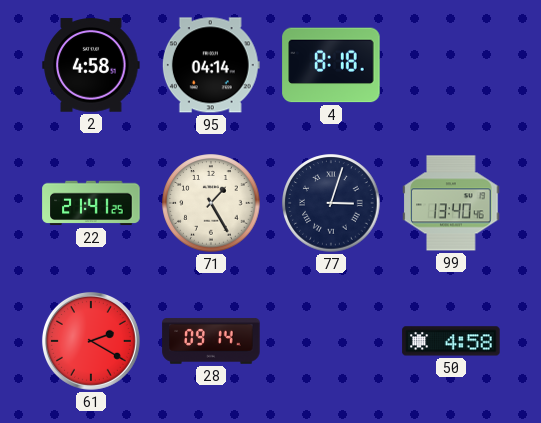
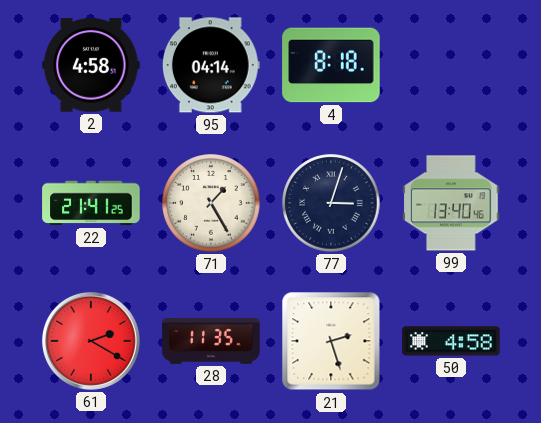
28: 09:14 -> 11:35
21: none -> 2:27
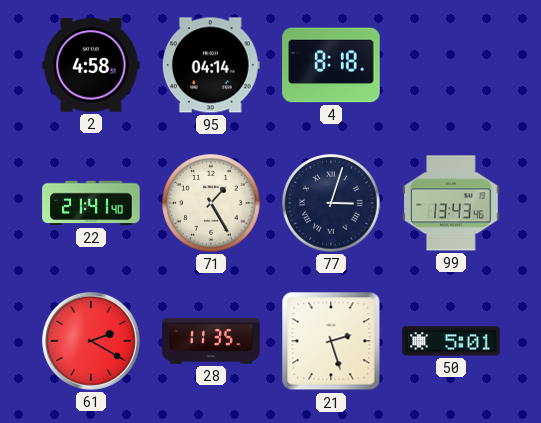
22: 21:41:25 -> 21:41:40
99: 13:40 -> 13:43
50: 4:58 -> 5:01
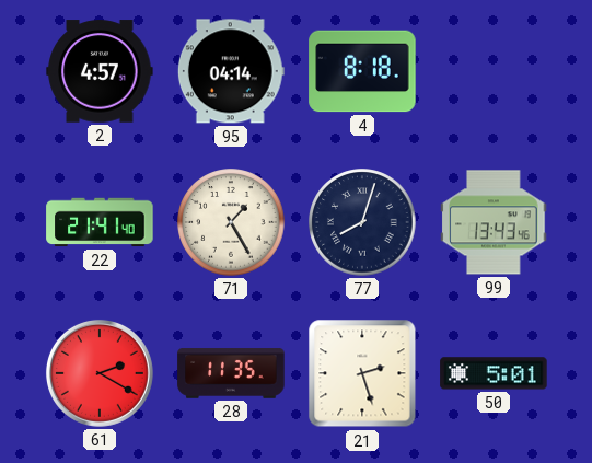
2: 4:58 -> 4:57
77: 3:03 -> 8:03
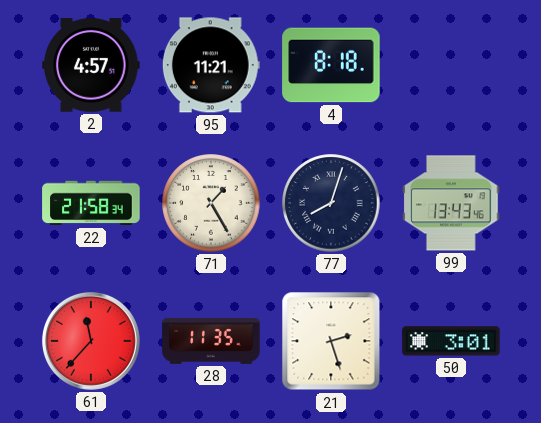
95: 04:14 -> 11:21
22: 21:41 -> 21:58
61: 2:20 -> 11:37
50: 5:01 -> 3:01
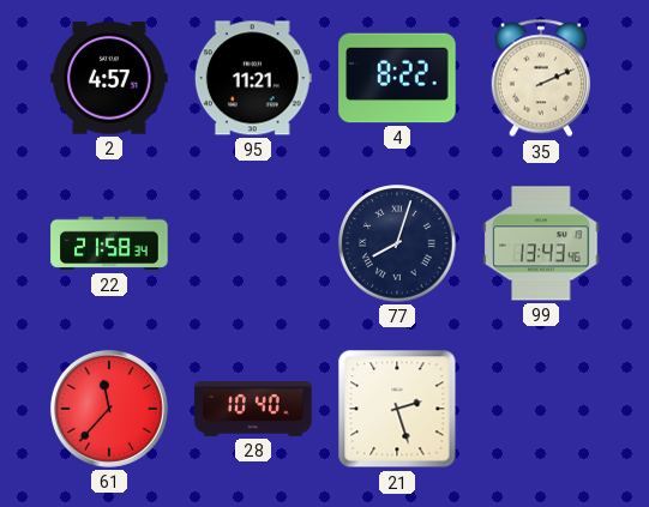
4: 8:18 -> 8:22
35: none -> 2:11
71: 1:25 -> none
28: 11:35 -> 10:40
50: 3:01 -> none
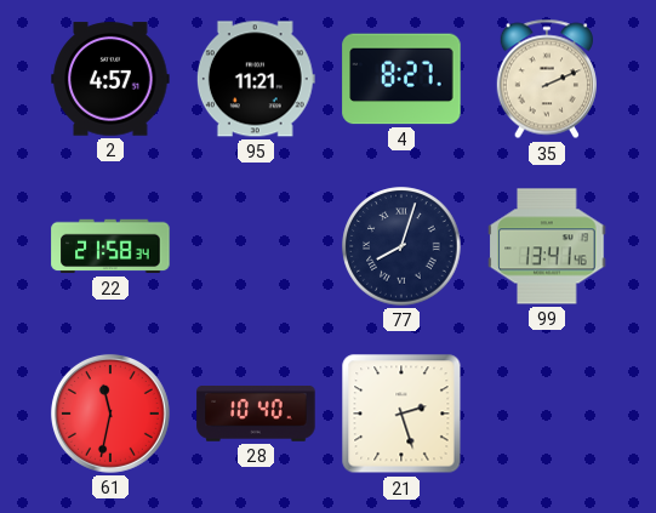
4: 8:22 -> 8:27
99: 13:43 -> 13:41
61: 11:37 -> 11:32
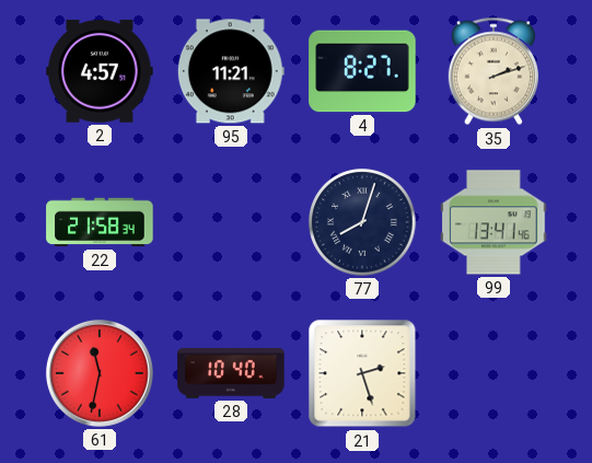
35: 2:11 -> 2:12
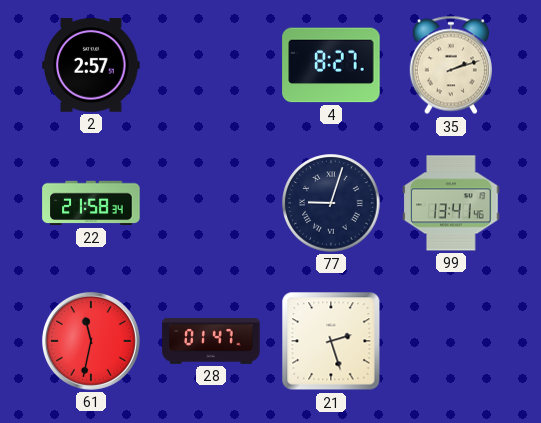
2: 4:57 -> 2:57
95: 11:21 -> none
77: 8:03 -> 9:03
28: 10:40 -> 01:47
